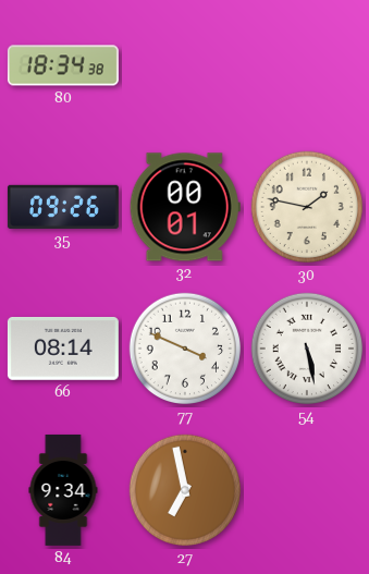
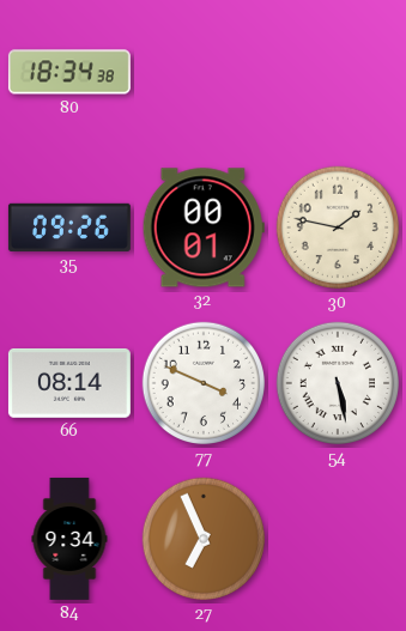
27: 6:58 -> 6:56
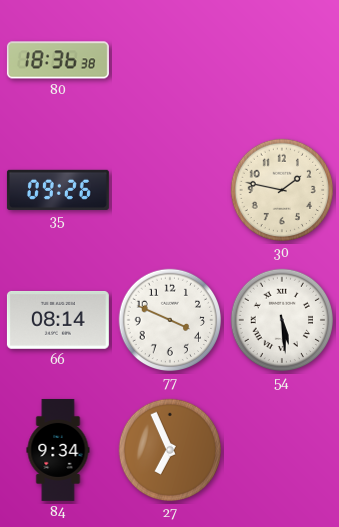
80: 18:34 -> 18:36
32: 00:01 -> none
54: 5:28 -> 5:29
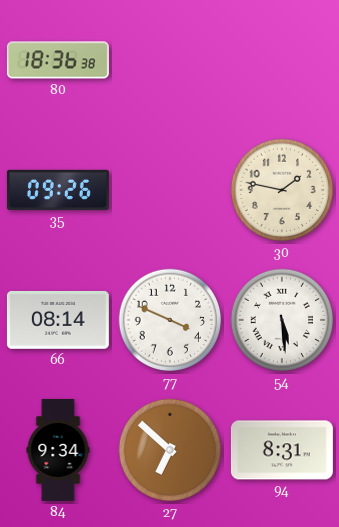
27: 6:56 -> 6:52
94: none -> 8:31
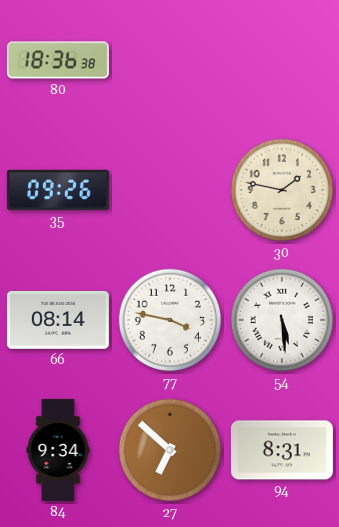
77: 3:49 -> 3:47
